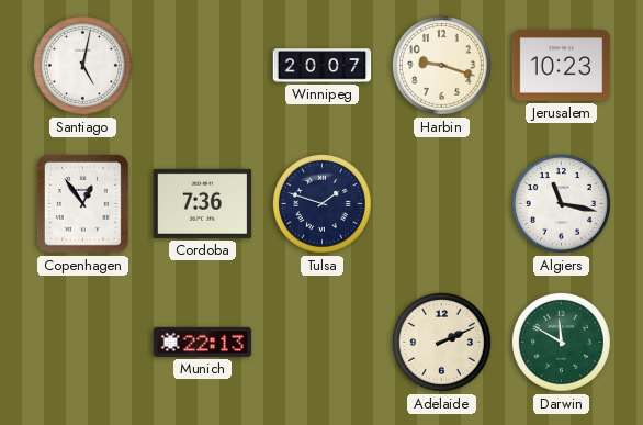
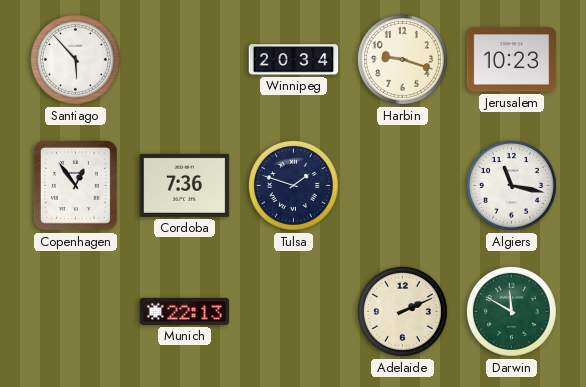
Santiago: 5:02 -> 5:53
Winnipeg: 20:07 -> 20:34
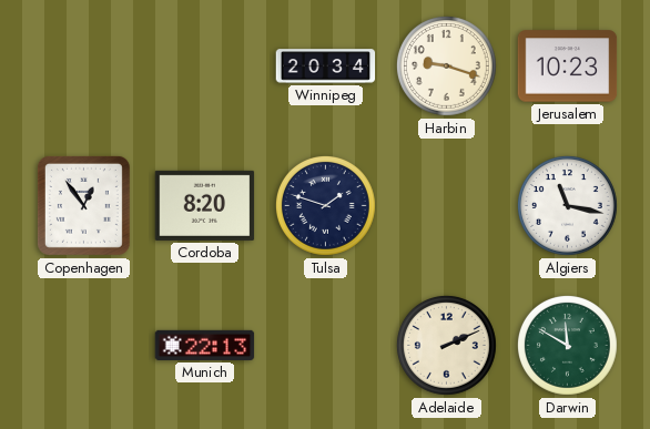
Santiago: 5:53 -> none
Cordoba: 7:36 -> 8:20
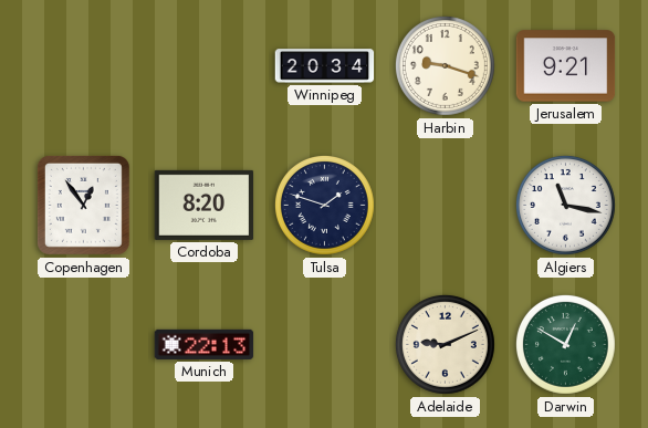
Jerusalem: 10:23 -> 9:21
Adelaide: 2:11 -> 9:11
Darwin: 11:50 -> 12:50
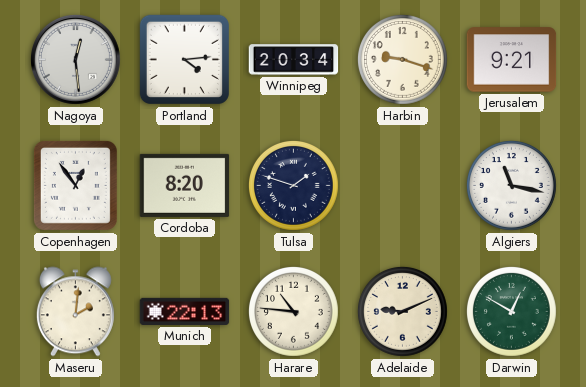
Nagoya: none -> 12:29
Portland: none -> 4:14
Maseru: none -> 2:01
Harare: none -> 10:46
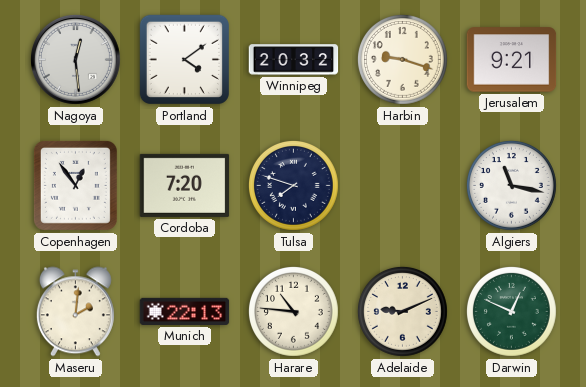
Portland: 4:14 -> 4:09
Winnipeg: 20:34 -> 20:32
Cordoba: 8:20 -> 7:20
Tulsa: 1:48 -> 7:48
Darwin: 12:50 -> 12:49
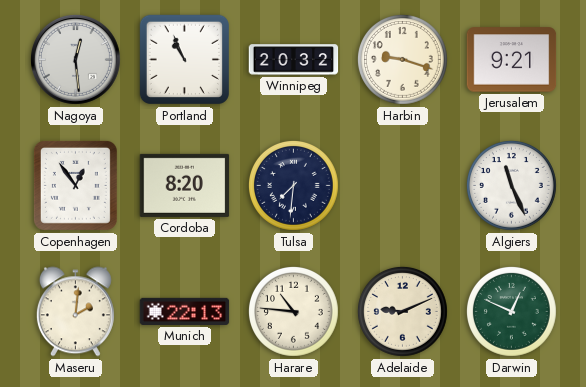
Portland: 4:09 -> 10:56
Cordoba: 7:20 -> 8:20
Tulsa: 7:48 -> 7:31
Algiers: 11:17 -> 11:26
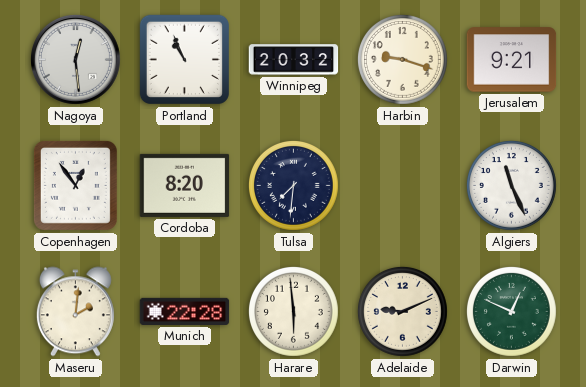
Munich: 22:13 -> 22:28
Harare: 10:46 -> 5:59
